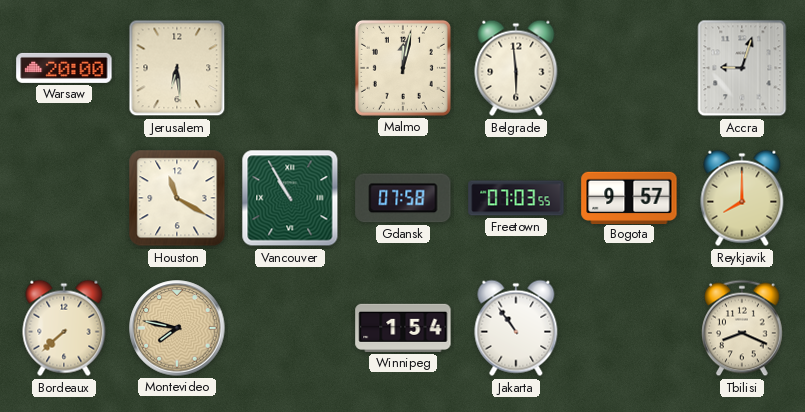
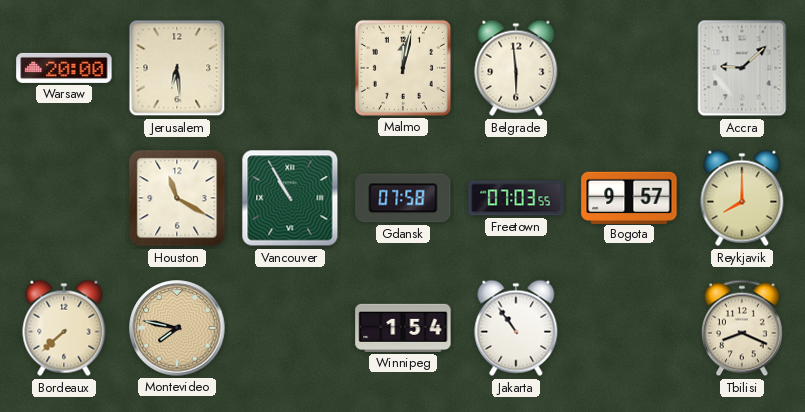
Accra: 9:03 -> 9:08
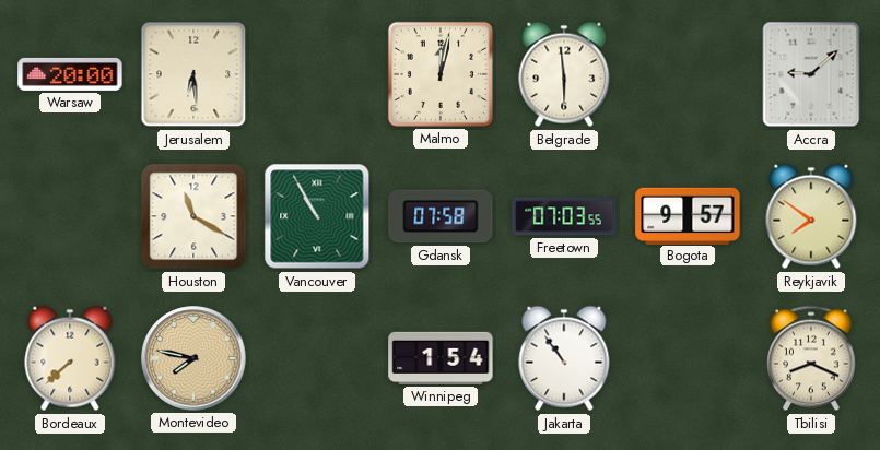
Reykjavik: 8:00 -> 7:51
